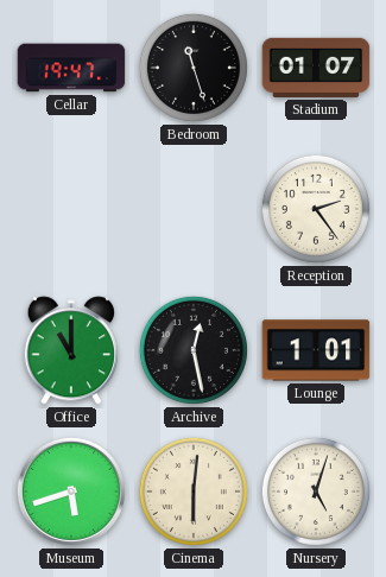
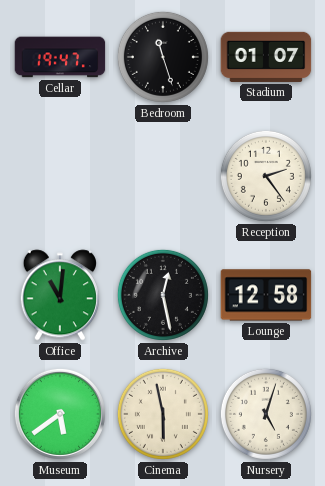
Office: 11:00 -> 11:01
Lounge: 1:01 -> 12:58
Museum: 5:42 -> 5:39
Cinema: 6:01 -> 5:58
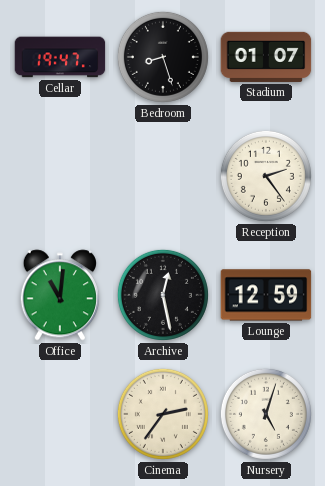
Bedroom: 11:27 -> 8:27
Lounge: 12:58 -> 12:59
Museum: 5:39 -> none
Cinema: 5:58 -> 2:36
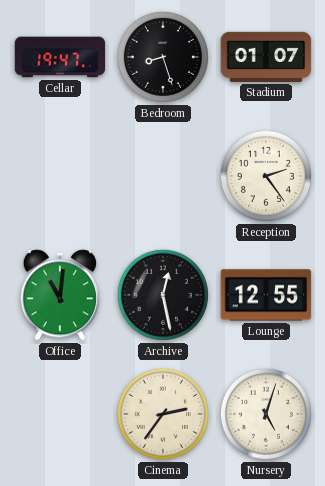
Lounge: 12:59 -> 12:55
